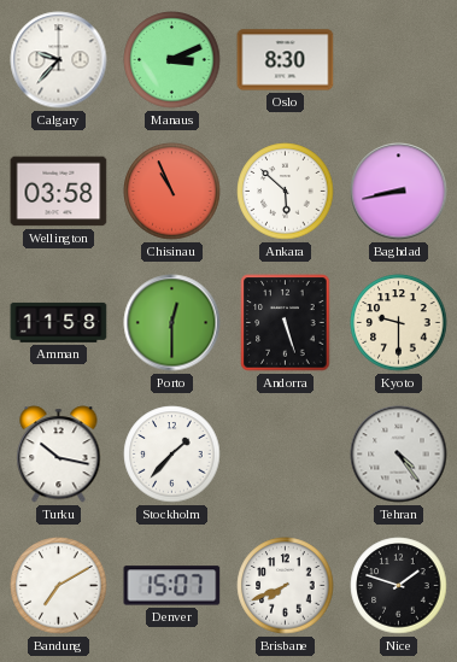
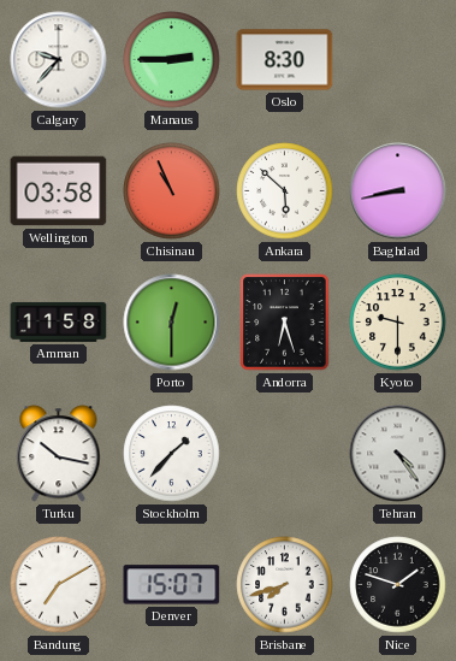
Manaus: 3:11 -> 2:45
Andorra: 5:27 -> 6:27
Brisbane: 7:41 -> 7:42
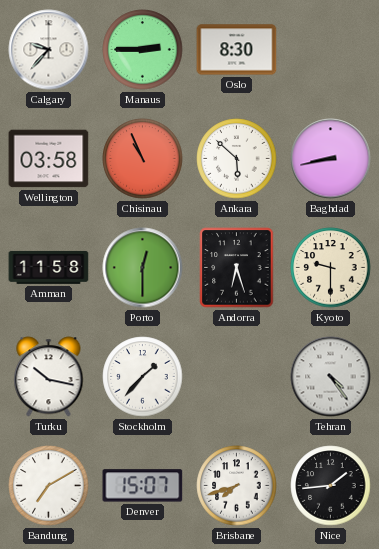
Nice: 1:48 -> 1:44
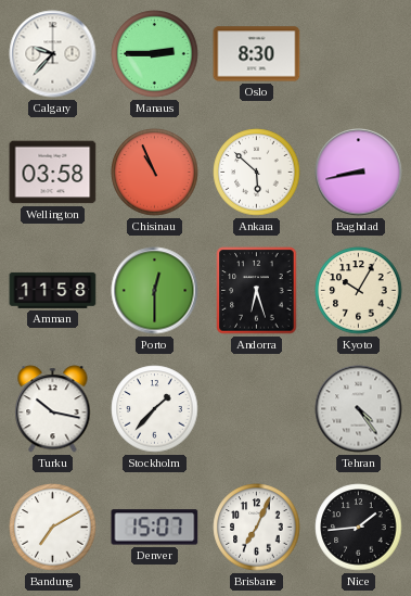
Kyoto: 9:30 -> 10:05
Brisbane: 7:42 -> 7:04
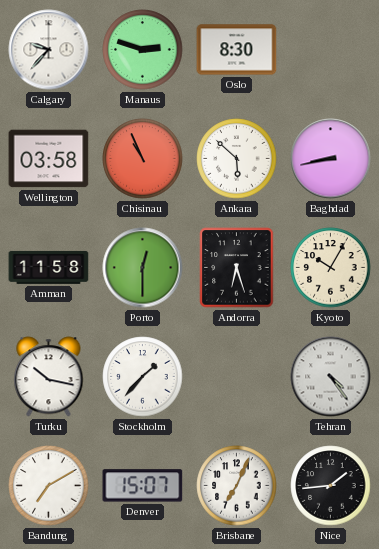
Manaus: 2:45 -> 2:48
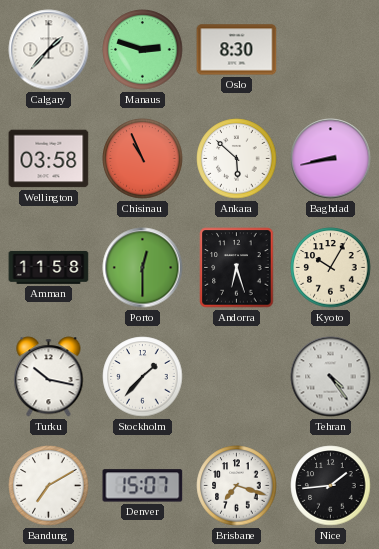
Calgary: 9:37 -> 1:37
Brisbane: 7:04 -> 7:18
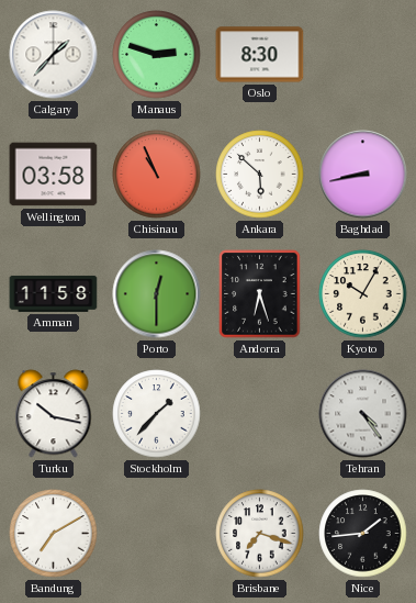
Denver: 15:07 -> none
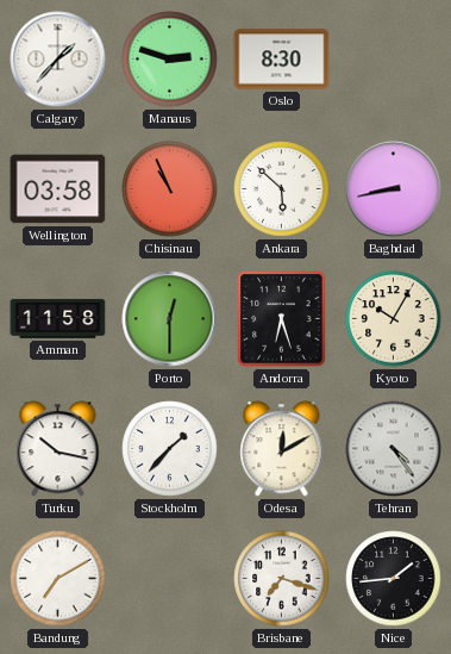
Odesa: none -> 12:10
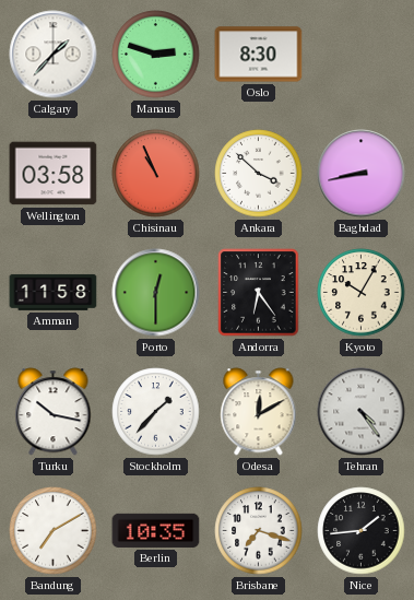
Ankara: 5:52 -> 3:52
Andorra: 6:27 -> 6:24
Berlin: none -> 10:35
